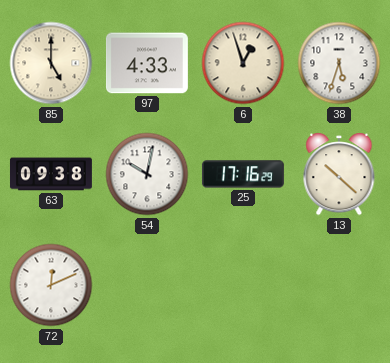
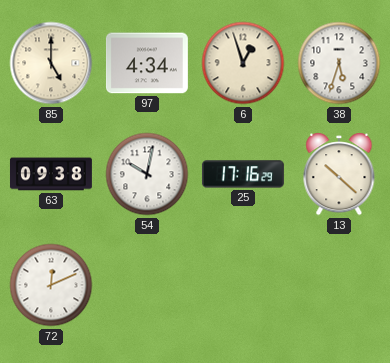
97: 4:33 -> 4:34
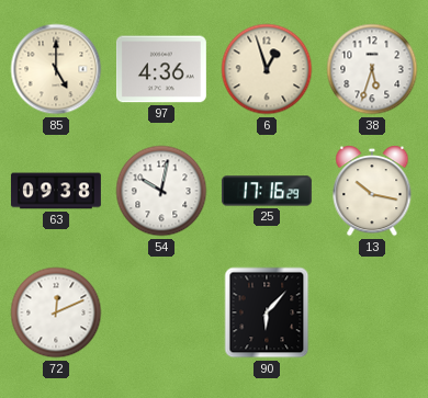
97: 4:34 -> 4:36
13: 10:22 -> 10:17
90: none -> 6:07
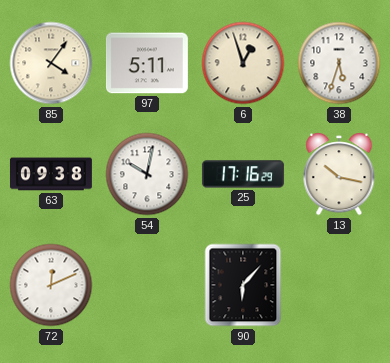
85: 5:00 -> 4:06
97: 4:36 -> 5:11
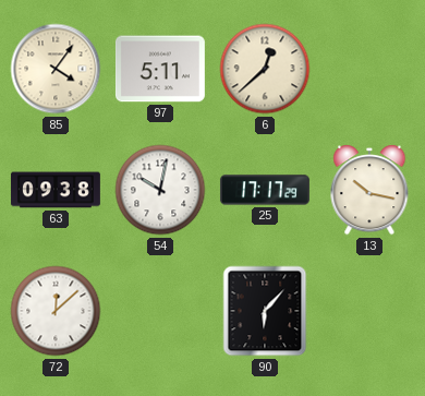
6: 12:57 -> 12:38
38: 5:33 -> none
25: 17:16 -> 17:17
72: 12:11 -> 12:08
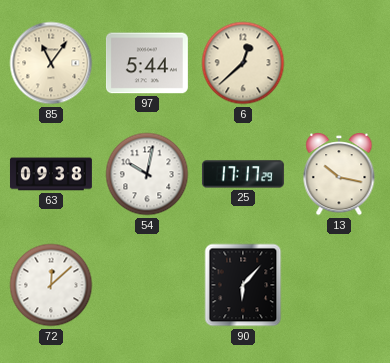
85: 4:06 -> 11:06
97: 5:11 -> 5:44
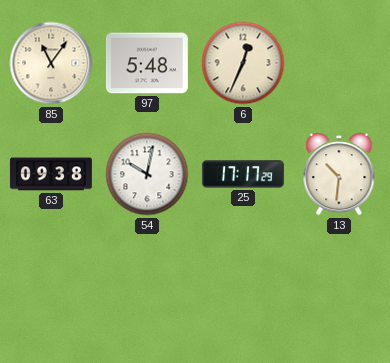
97: 5:44 -> 5:48
6: 12:38 -> 12:34
13: 10:17 -> 10:31
72: 12:08 -> none
90: 6:07 -> none
